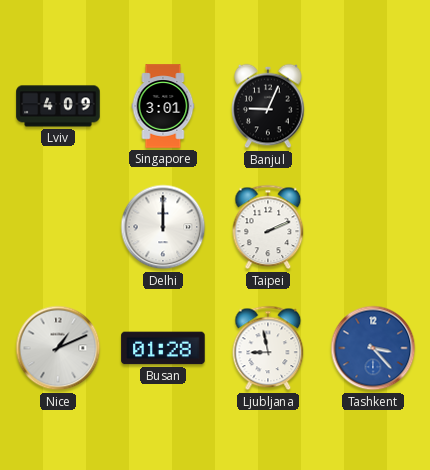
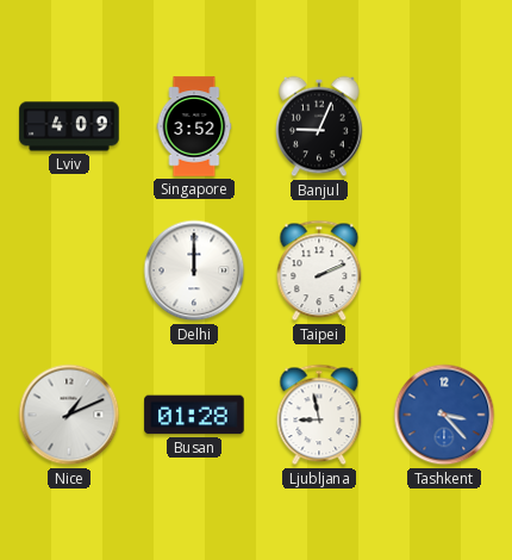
Singapore: 3:01 -> 3:52
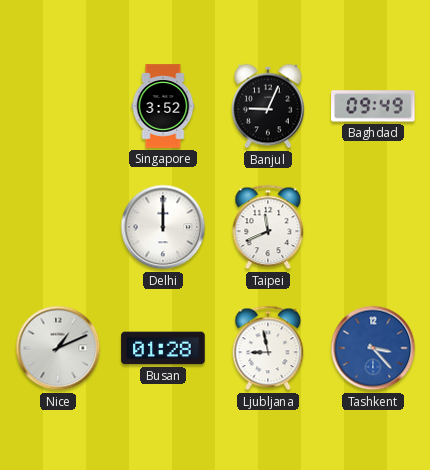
Lviv: 4:09 -> none
Baghdad: none -> 09:49
Taipei: 2:11 -> 11:41
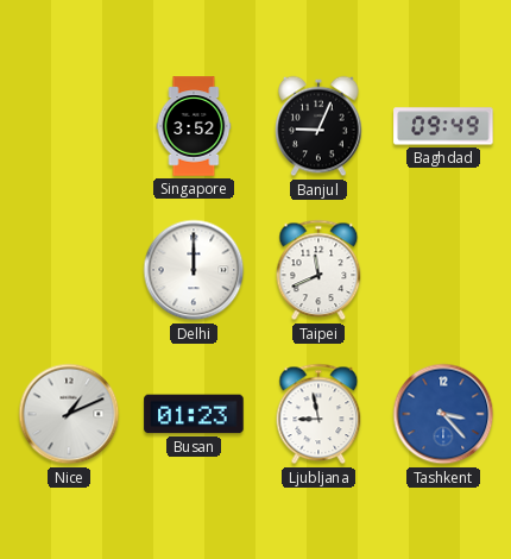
Busan: 01:28 -> 01:23
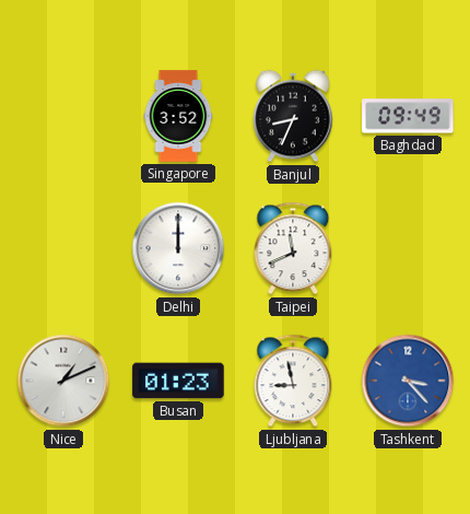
Banjul: 9:04 -> 8:34
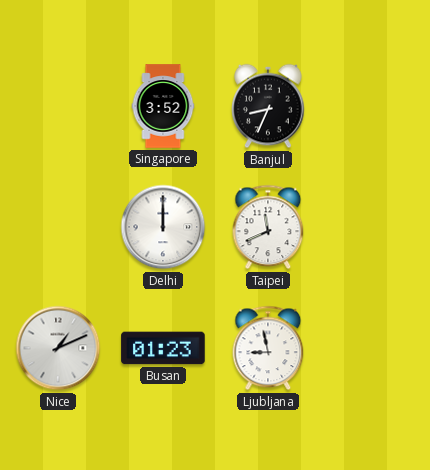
Baghdad: 09:49 -> none
Tashkent: 3:23 -> none
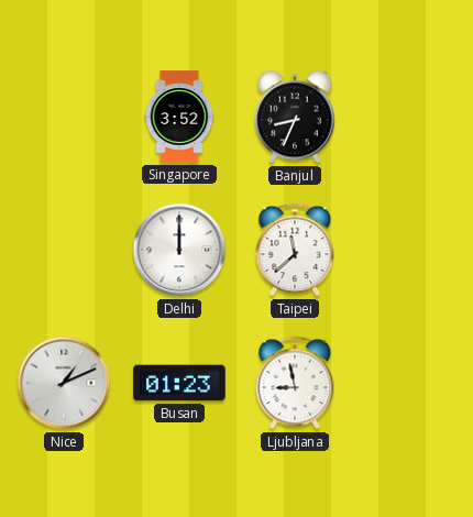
Taipei: 11:41 -> 11:38
